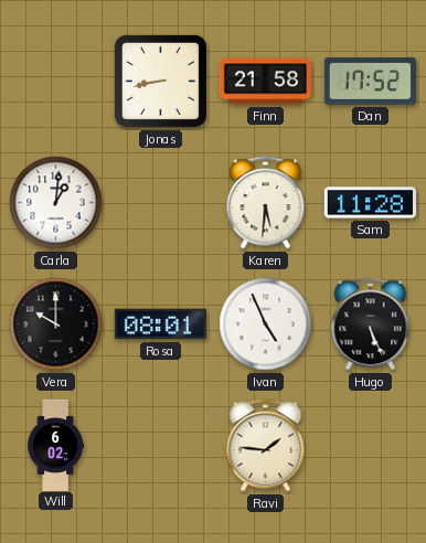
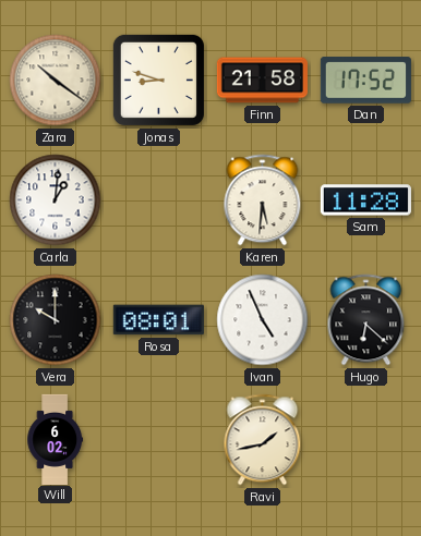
Zara: none -> 10:21
Jonas: 8:43 -> 8:48
Hugo: 5:26 -> 6:22
Ravi: 1:46 -> 1:43
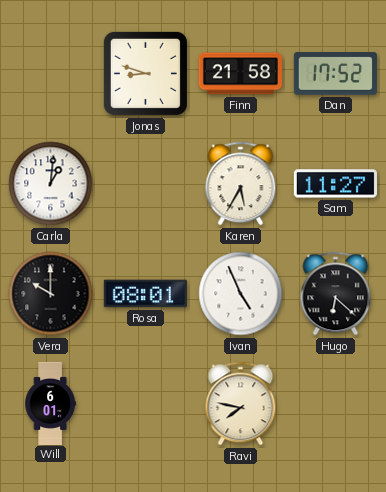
Zara: 10:21 -> none
Karen: 5:31 -> 5:35
Sam: 11:28 -> 11:27
Will: 6:02 -> 6:01
Ravi: 1:43 -> 7:47
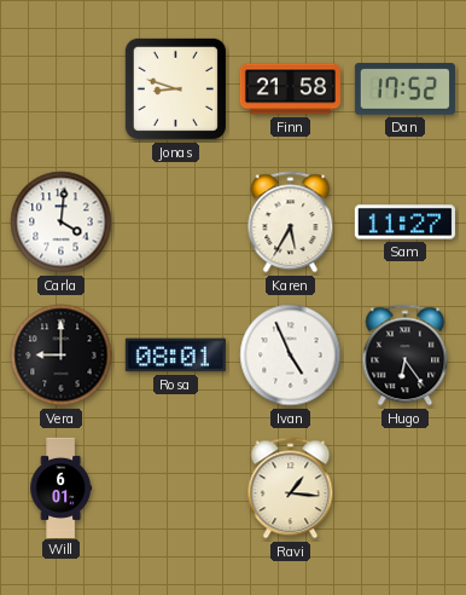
Carla: 1:01 -> 4:01
Vera: 10:00 -> 9:00
Hugo: 6:22 -> 6:24
Ravi: 7:47 -> 1:16
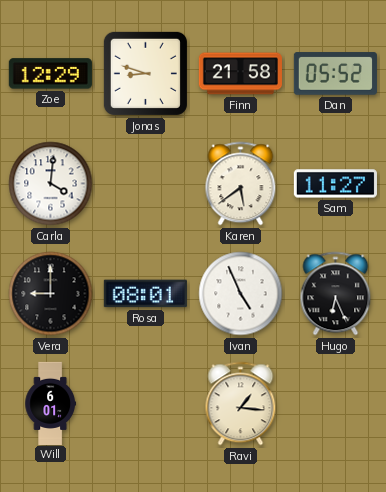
Zoe: none -> 12:29
Dan: 17:52 -> 05:52
Karen: 5:35 -> 5:39
Hugo: 6:24 -> 6:26
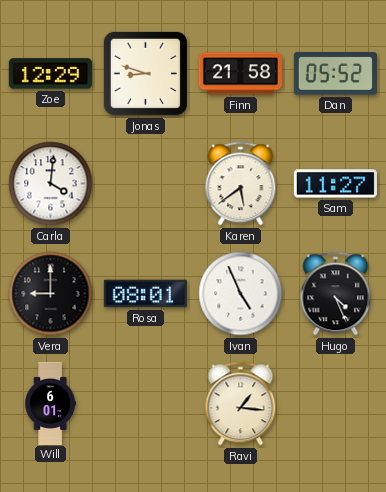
Hugo: 6:26 -> 4:26
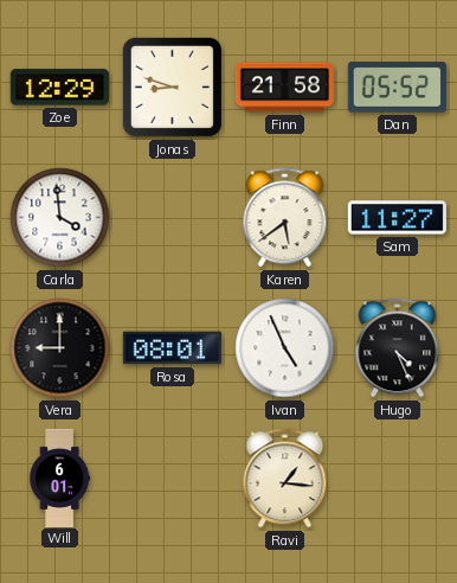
Carla: 4:01 -> 3:59
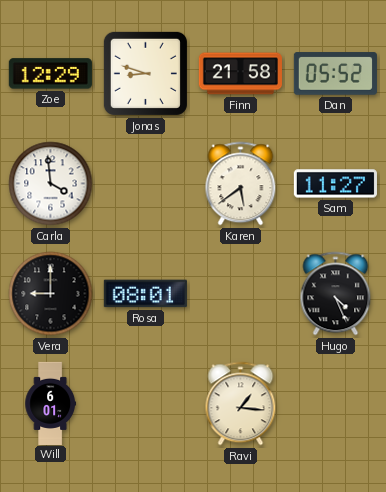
Ivan: 4:56 -> none
